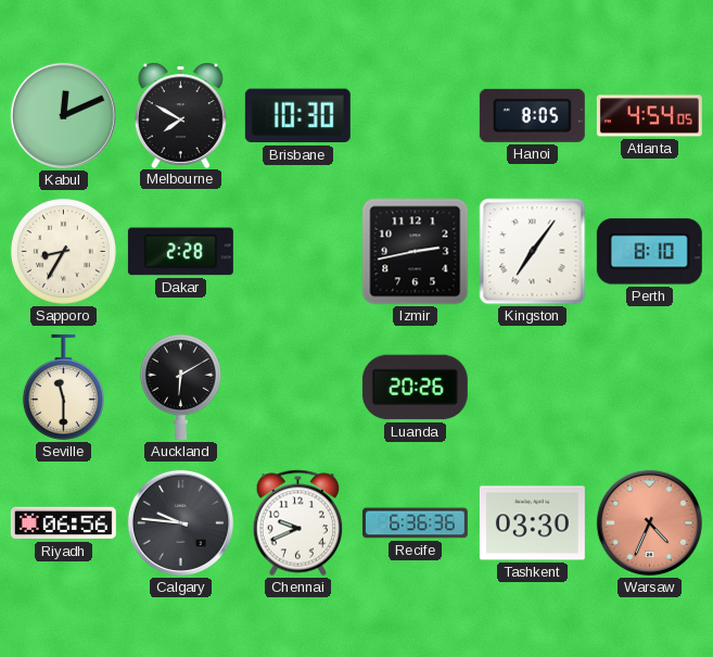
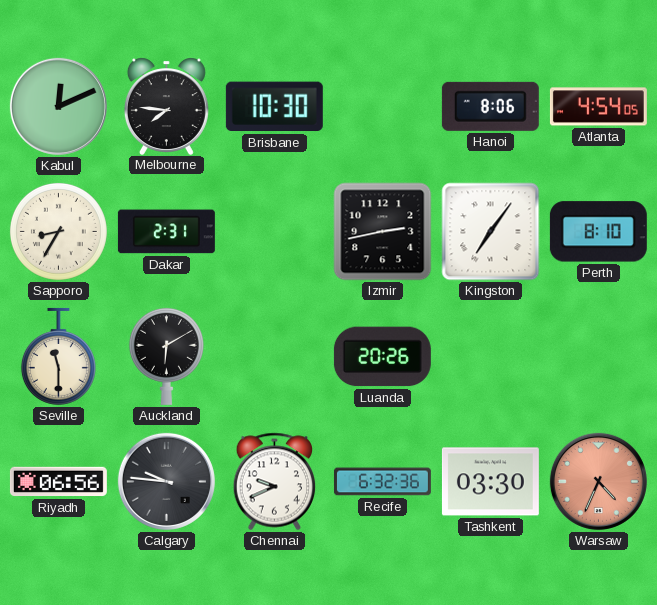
Melbourne: 7:50 -> 7:46
Hanoi: 8:05 -> 8:06
Dakar: 2:28 -> 2:31
Recife: 6:36 -> 6:32
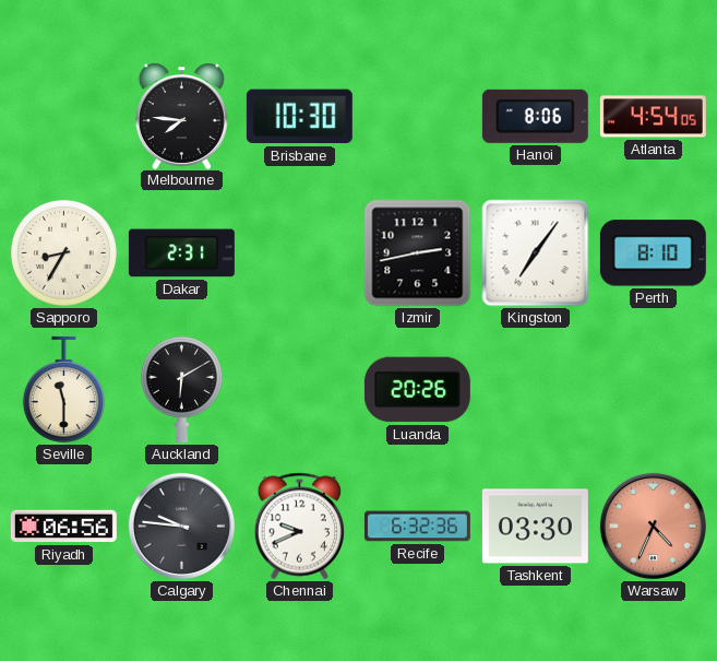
Kabul: 12:11 -> none
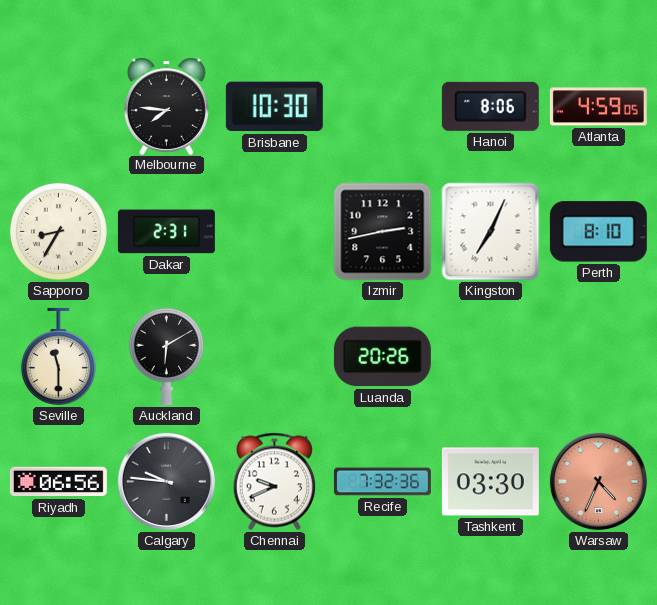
Atlanta: 4:54 -> 4:59
Kingston: 7:06 -> 7:04
Recife: 6:32 -> 7:32
